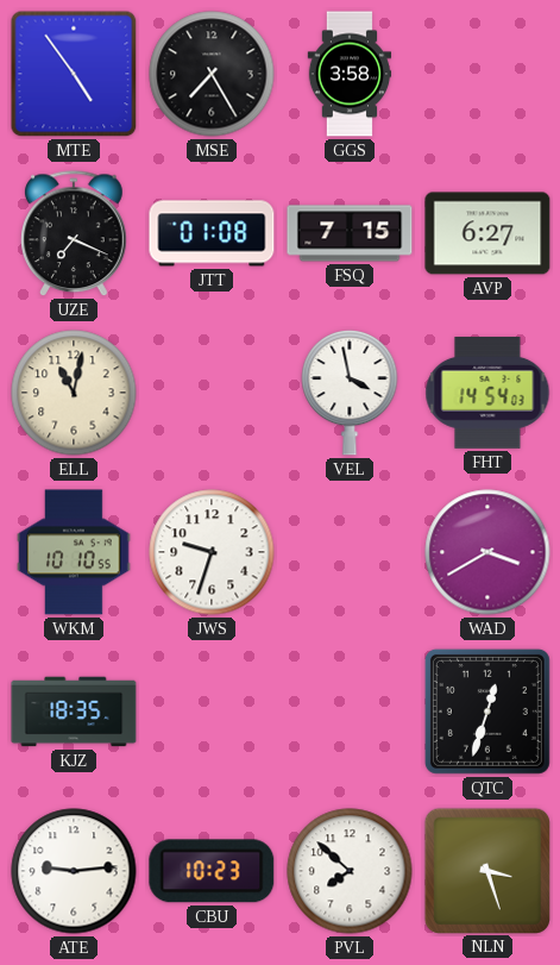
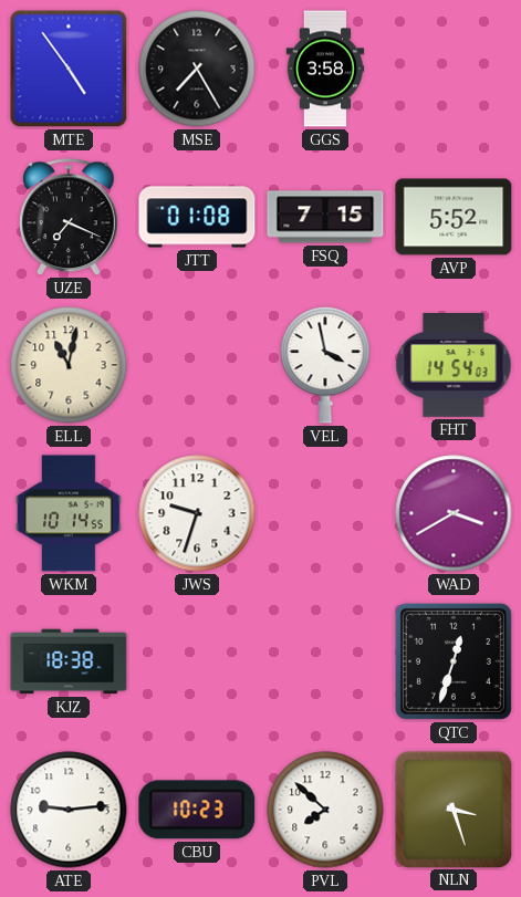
AVP: 6:27 -> 5:52
WKM: 10:10 -> 10:14
KJZ: 18:35 -> 18:38
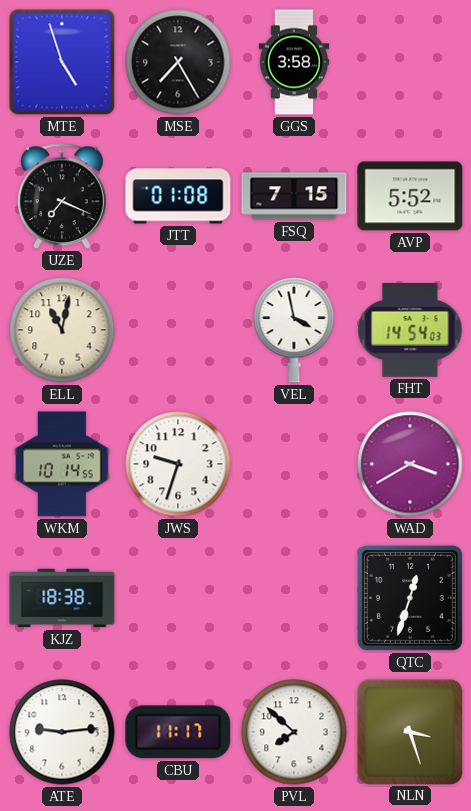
MTE: 4:54 -> 4:57
CBU: 10:23 -> 11:17
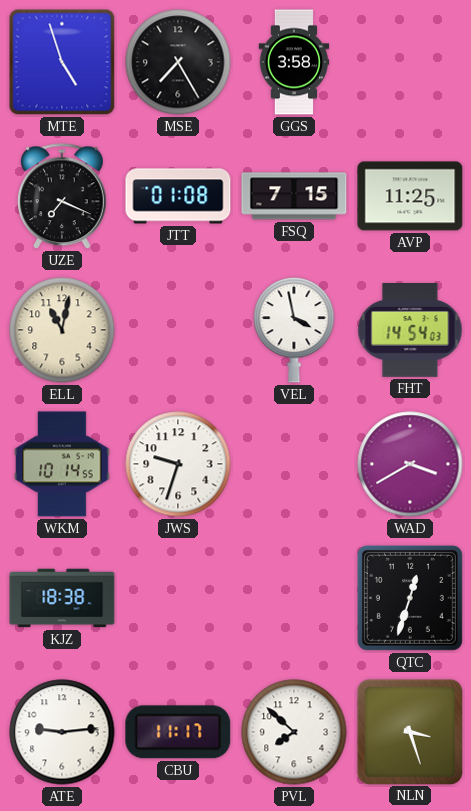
AVP: 5:52 -> 11:25
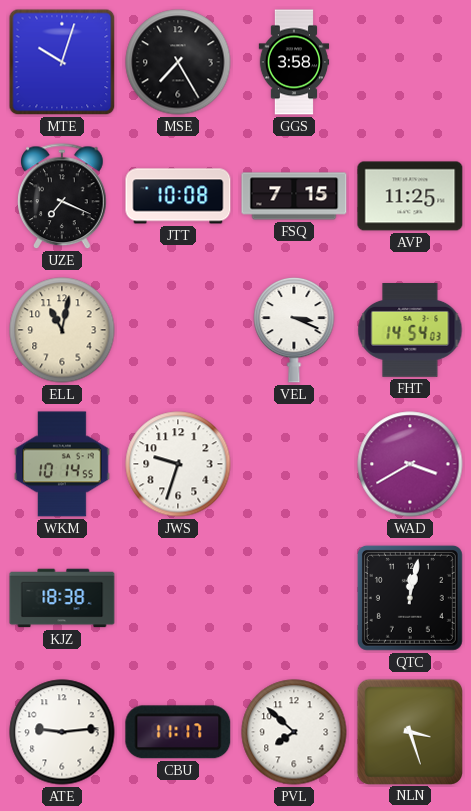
MTE: 4:57 -> 10:03
JTT: 01:08 -> 10:08
VEL: 3:58 -> 3:19
QTC: 12:33 -> 12:02
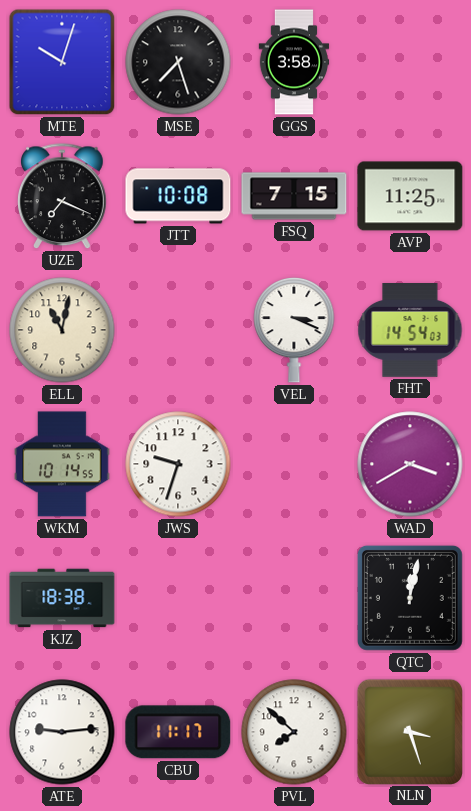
MSE: 7:25 -> 7:27
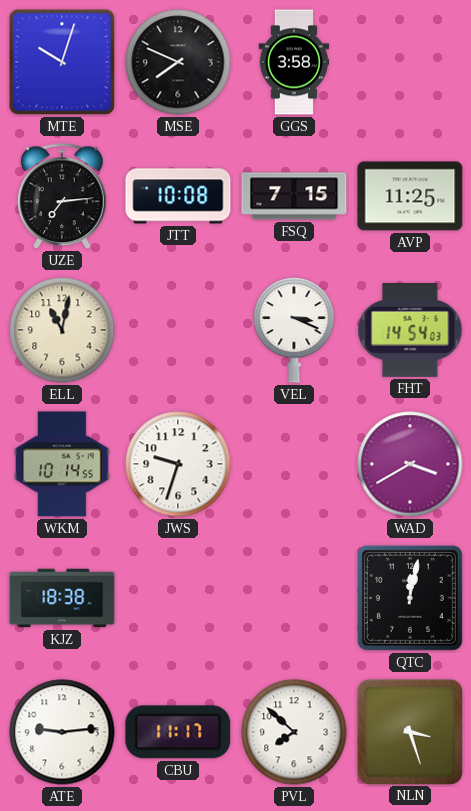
MSE: 7:27 -> 7:49
UZE: 7:19 -> 7:14
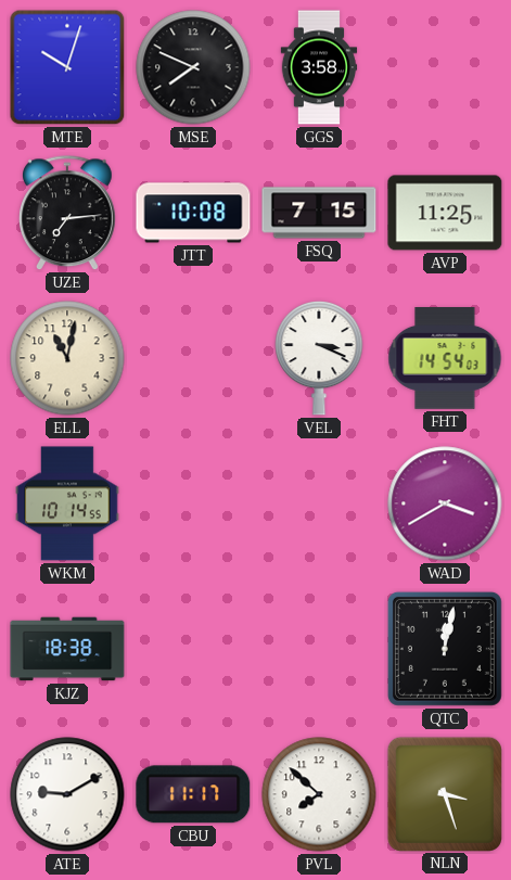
JWS: 9:33 -> none
ATE: 9:14 -> 9:10
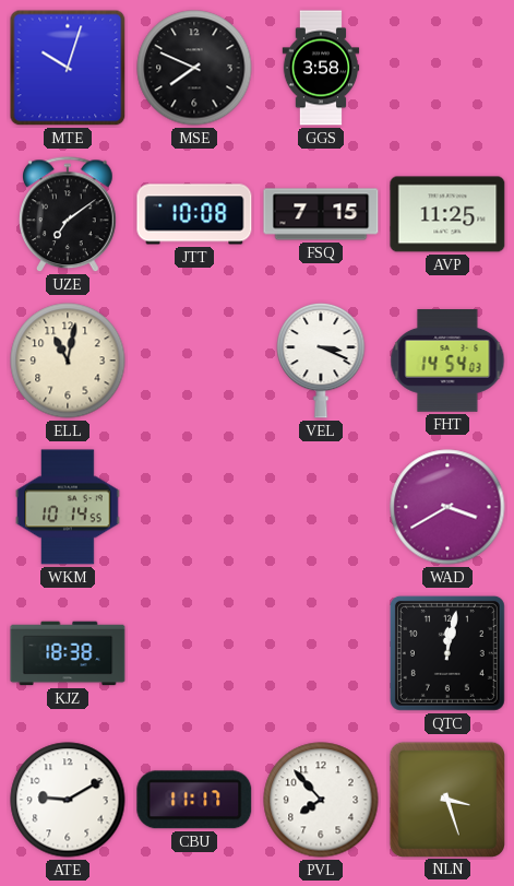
UZE: 7:14 -> 7:09
PVL: 7:52 -> 7:53
